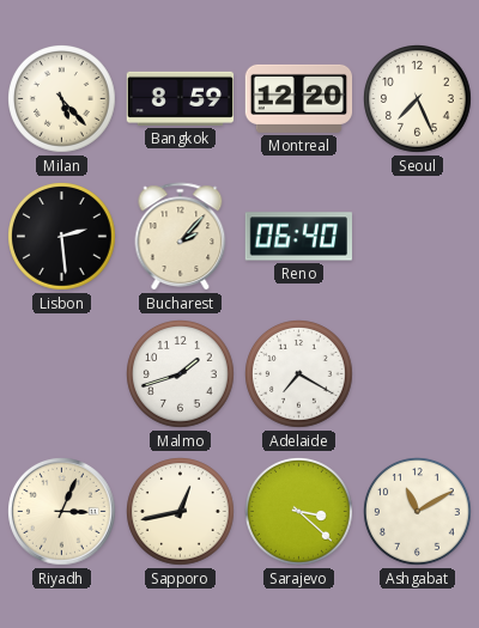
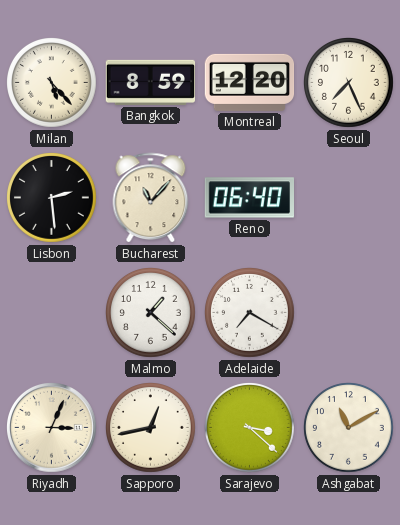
Bucharest: 2:07 -> 11:07
Malmo: 1:42 -> 1:22
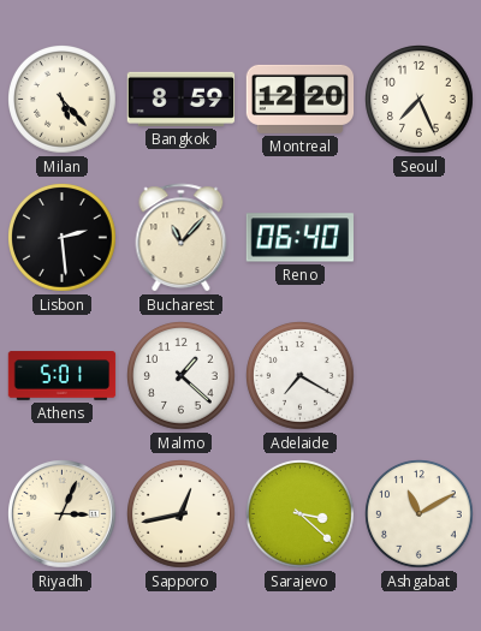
Athens: none -> 5:01
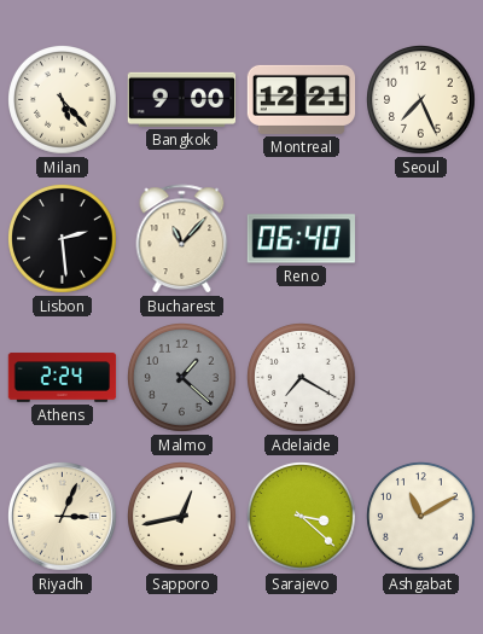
Bangkok: 8:59 -> 9:00
Montreal: 12:20 -> 12:21
Athens: 5:01 -> 2:24
Malmo dial: white -> grey
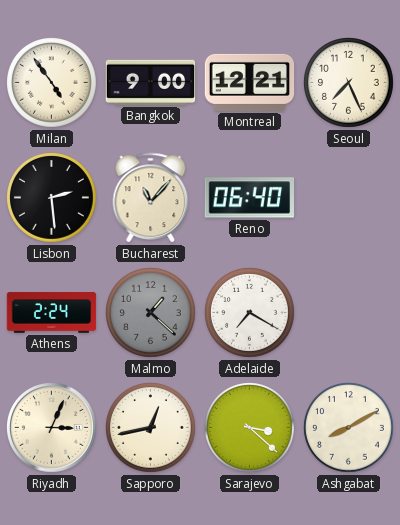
Milan: 5:23 -> 4:54
Ashgabat: 11:10 -> 8:10
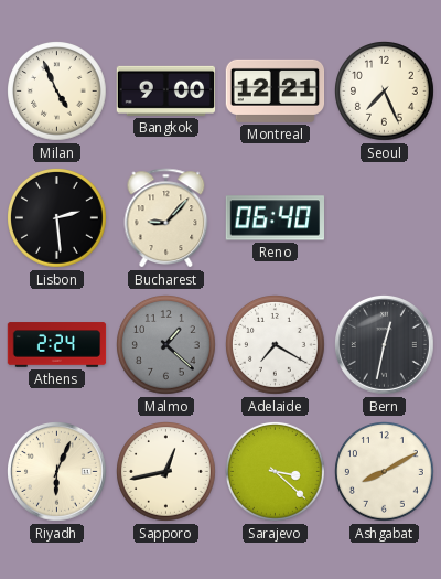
Milan: 4:54 -> 4:56
Bucharest: 11:07 -> 9:07
Bern: none -> 12:32
Riyadh: 3:04 -> 6:04
